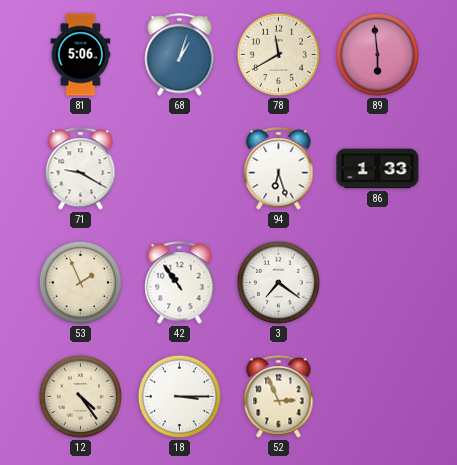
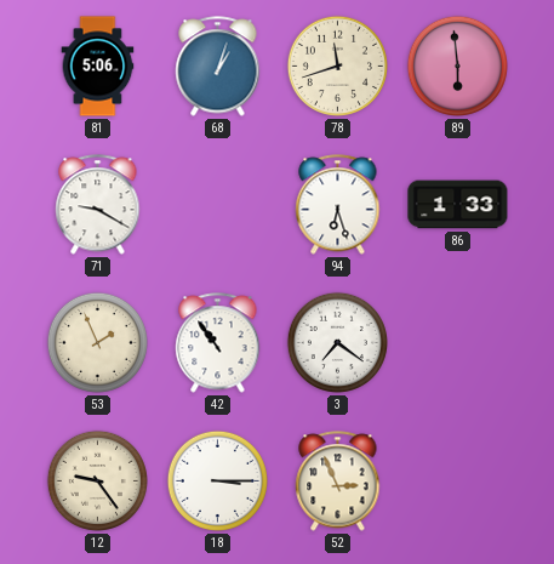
78: 11:40 -> 11:42
12: 4:24 -> 9:24
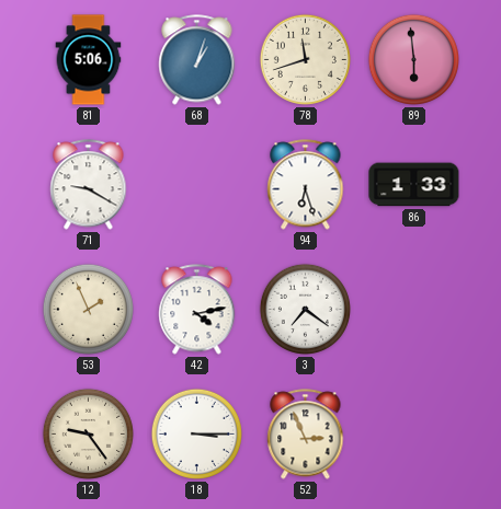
42: 10:54 -> 4:13
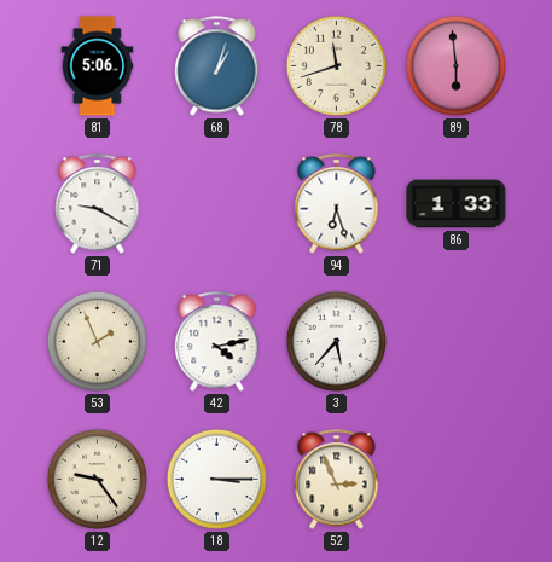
3: 7:21 -> 5:37
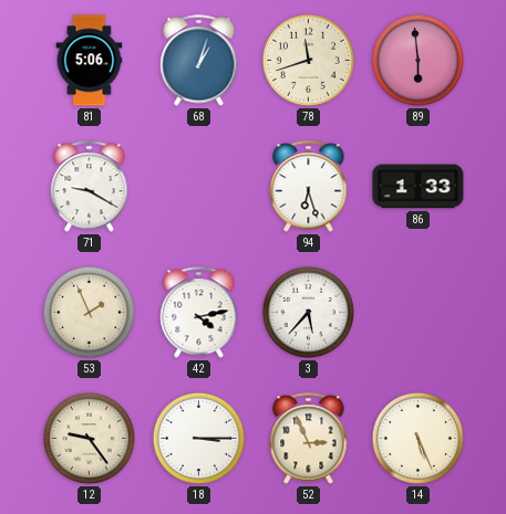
14: none -> 5:26
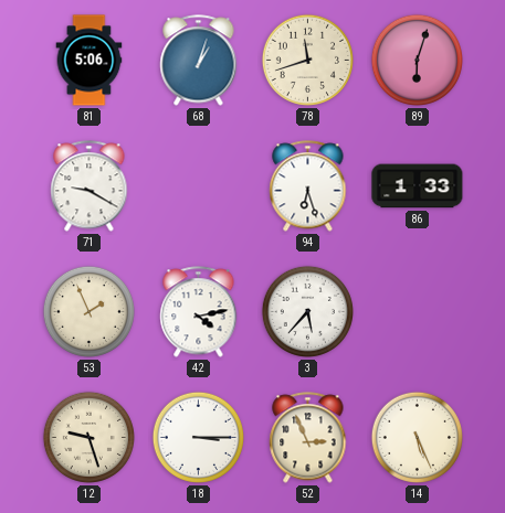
89: 5:59 -> 6:03
12: 9:24 -> 9:27
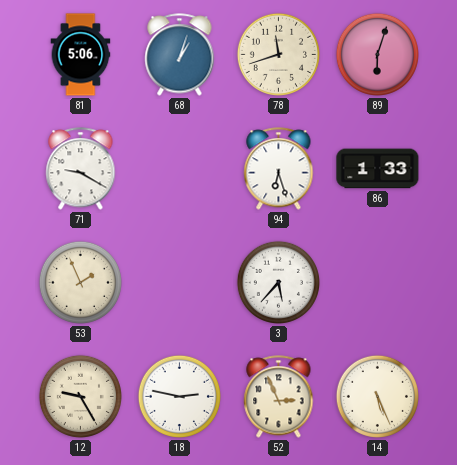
42: 4:13 -> none
12: 9:27 -> 9:25
18: 3:15 -> 2:47
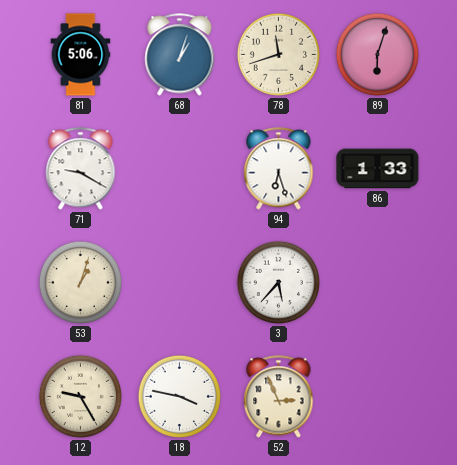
53: 1:56 -> 1:03
18: 2:47 -> 3:47
14: 5:26 -> none
